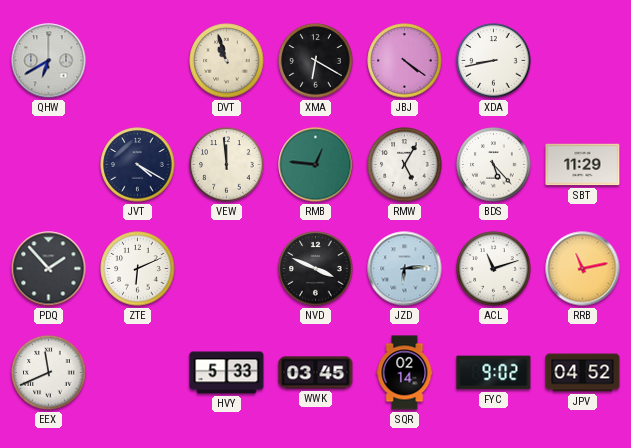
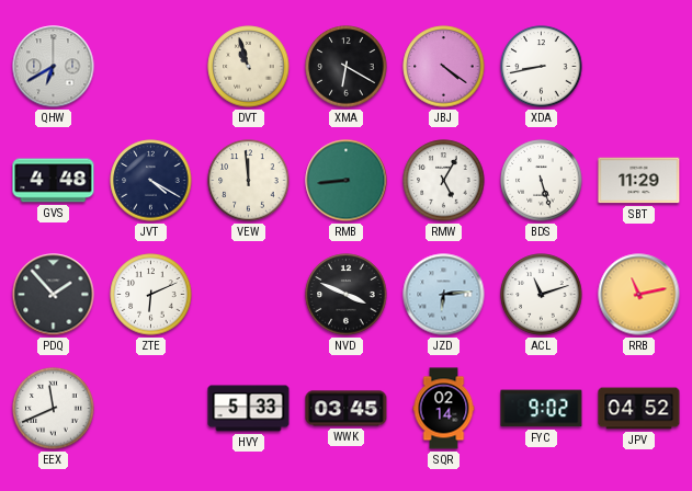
GVS: none -> 4:48
RMB: 12:46 -> 8:44
BDS: 5:23 -> 5:27
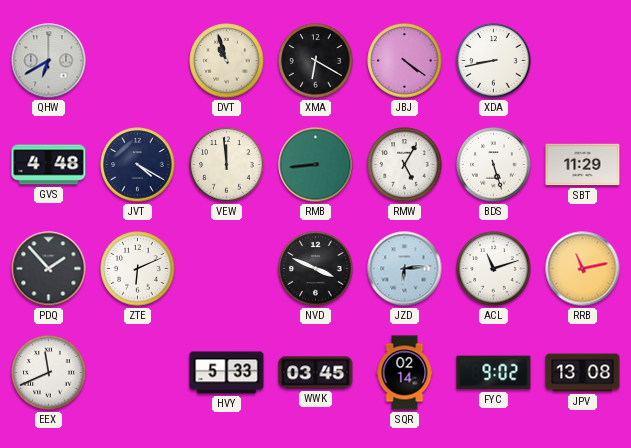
JPV: 04:52 -> 13:08
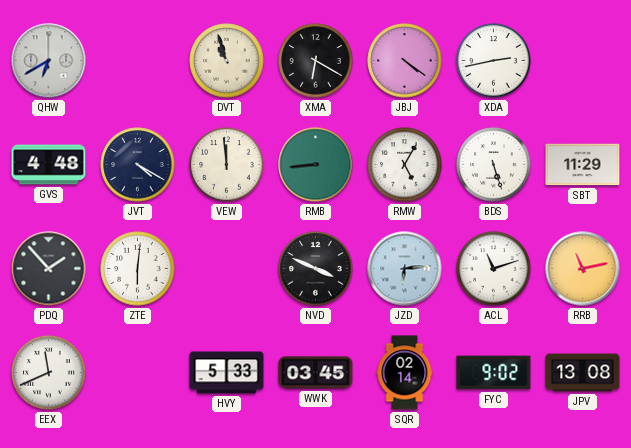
XDA: 8:43 -> 2:43
ZTE: 6:11 -> 6:01
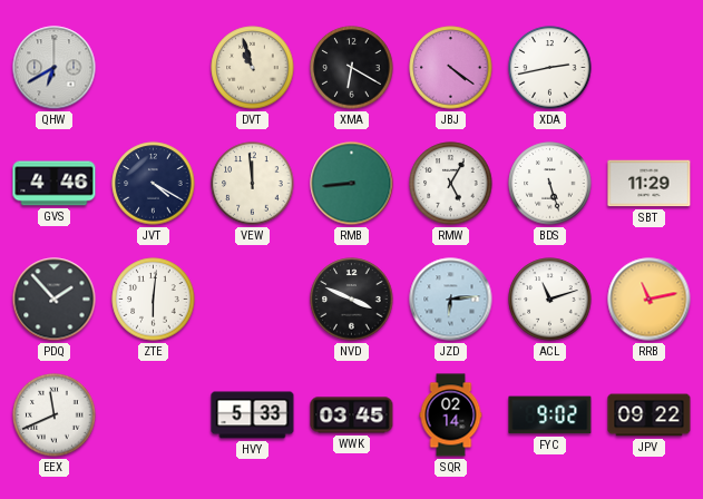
GVS: 4:48 -> 4:46
JPV: 13:08 -> 09:22
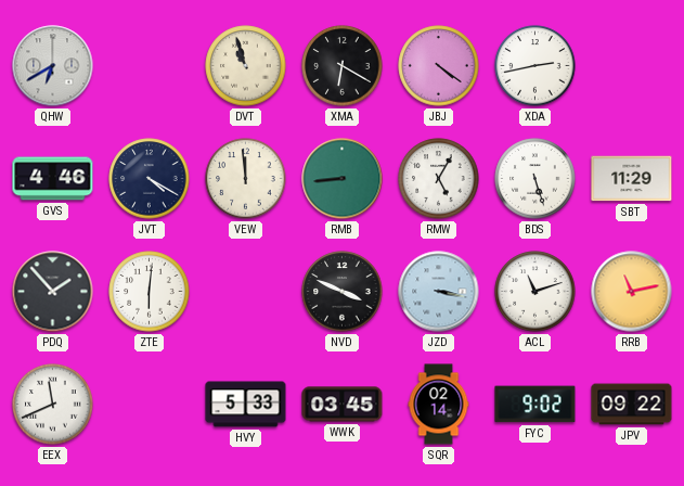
JZD: 6:14 -> 3:17
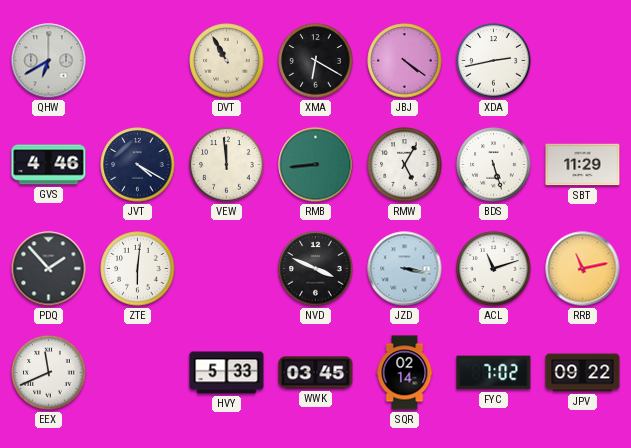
DVT: 10:57 -> 10:55
FYC: 9:02 -> 7:02
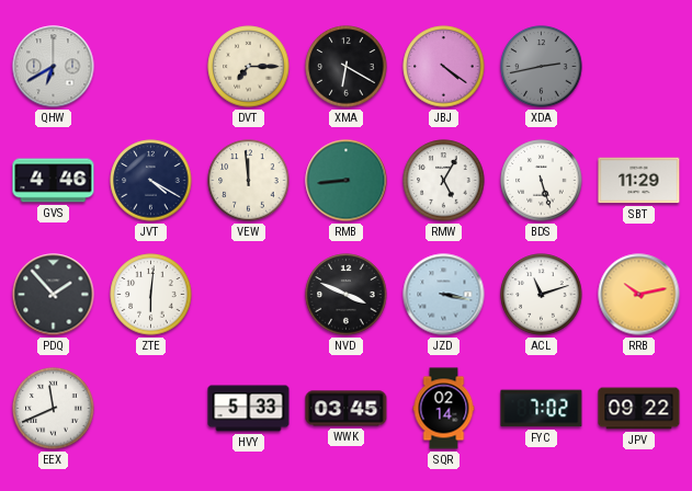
DVT: 10:55 -> 7:15
XDA dial: white -> grey
RRB: 11:13 -> 10:13
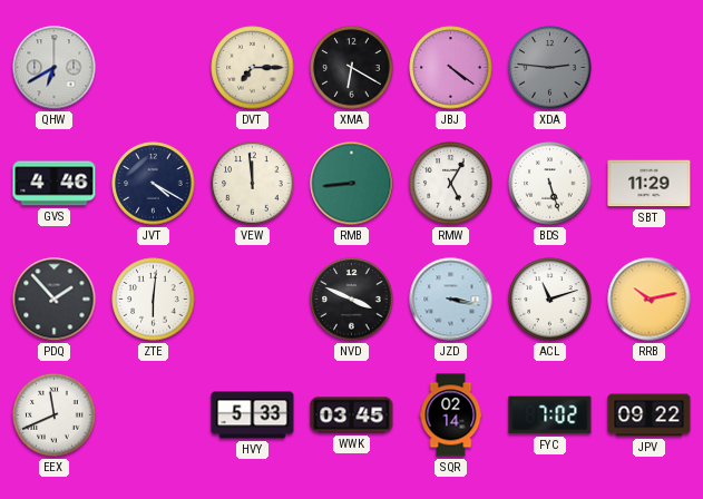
XDA: 2:43 -> 2:46
